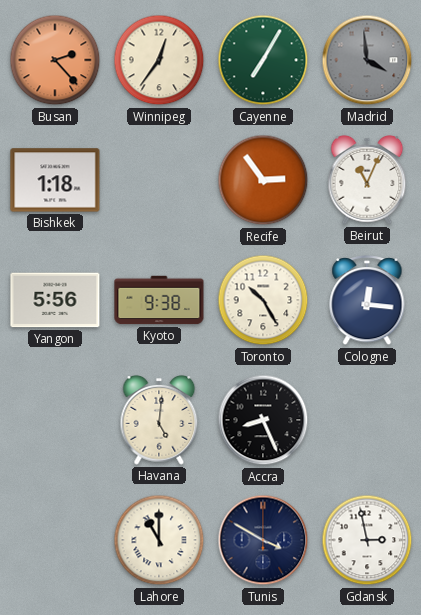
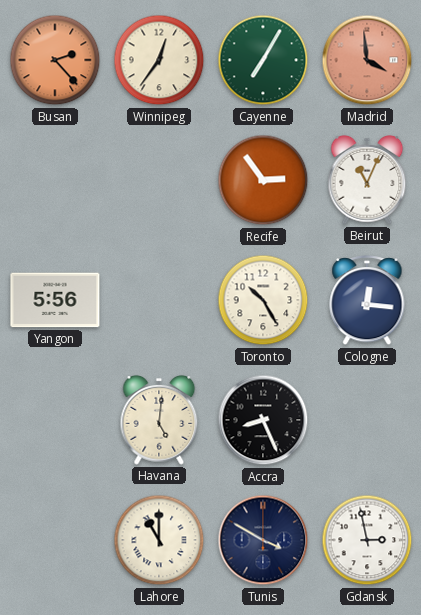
Madrid dial: grey -> salmon
Bishkek: 1:18 -> none
Kyoto: 9:38 -> none
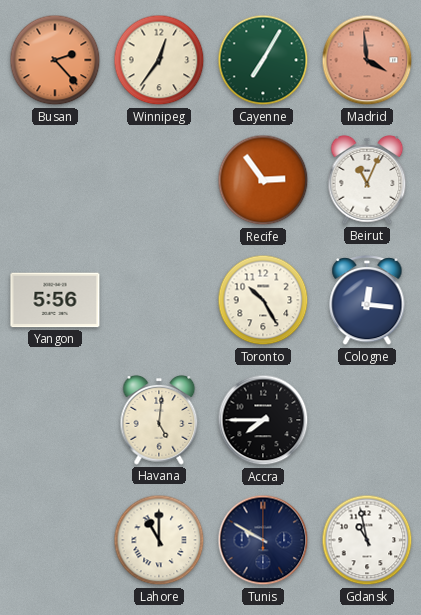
Accra: 8:26 -> 7:45
Tunis: 3:50 -> 9:50
Gdansk: 2:58 -> 10:58
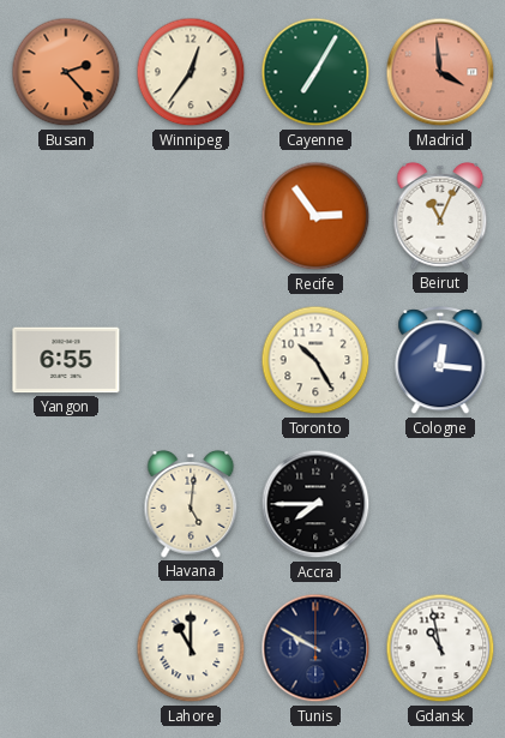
Yangon: 5:56 -> 6:55
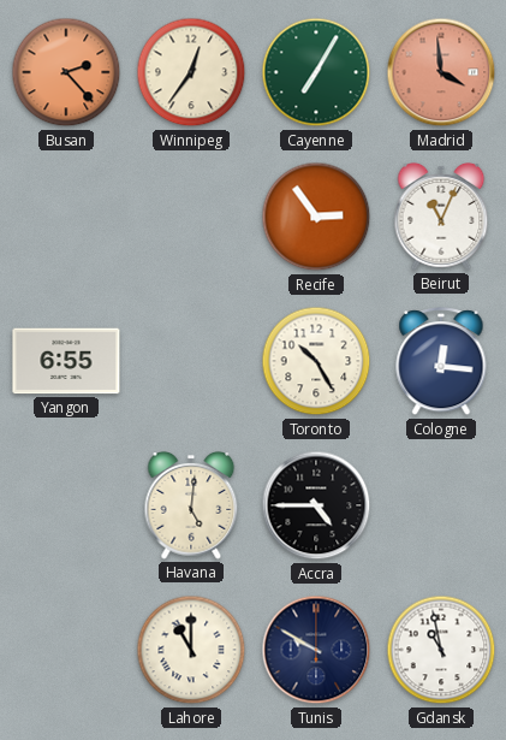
Accra: 7:45 -> 4:45
